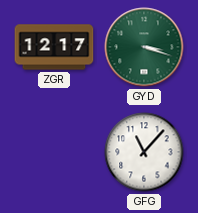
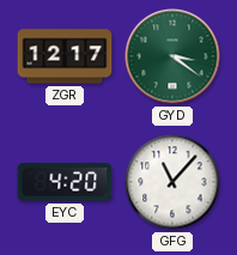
GYD: 3:18 -> 3:21
EYC: none -> 4:20
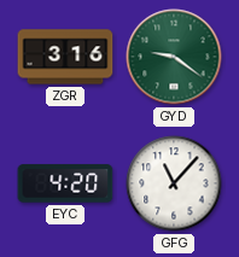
ZGR: 12:17 -> 3:16
GYD: 3:21 -> 9:21
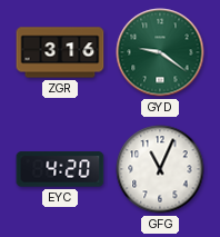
GFG: 11:07 -> 11:04
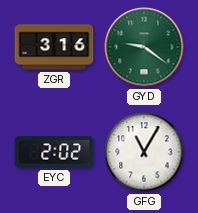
EYC: 4:20 -> 2:02
GFG: 11:04 -> 11:05
